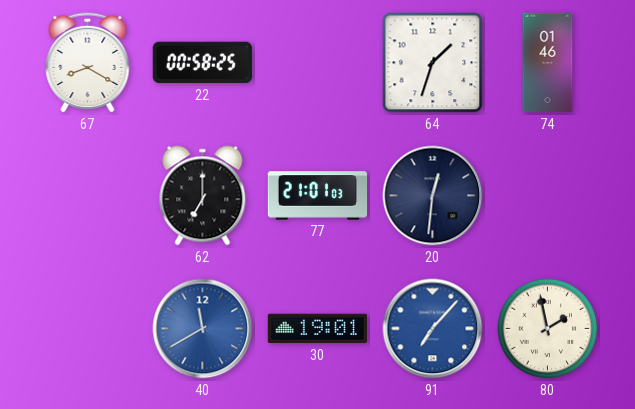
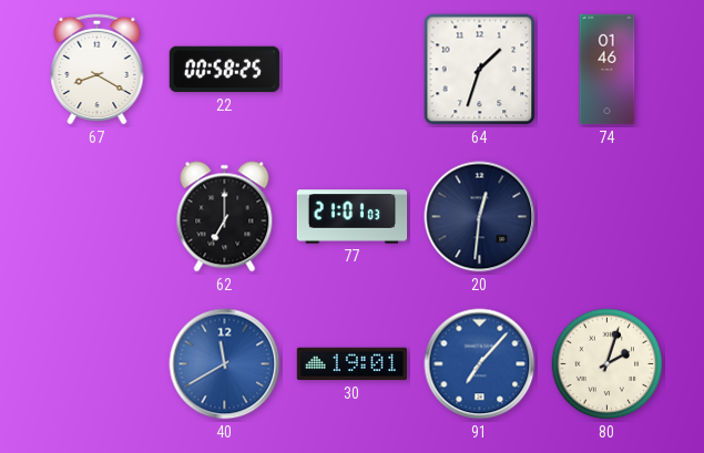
80: 1:58 -> 2:03
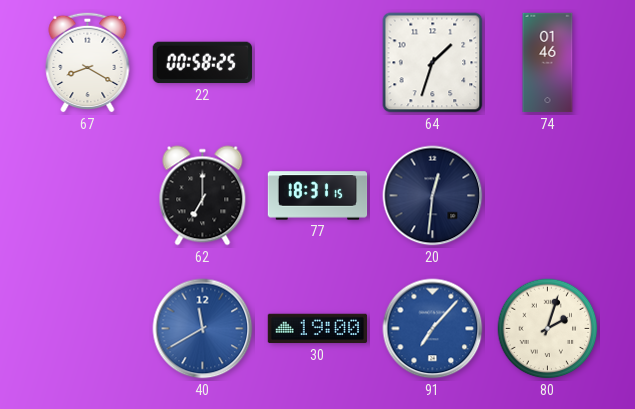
77: 21:01 -> 18:31
30: 19:01 -> 19:00
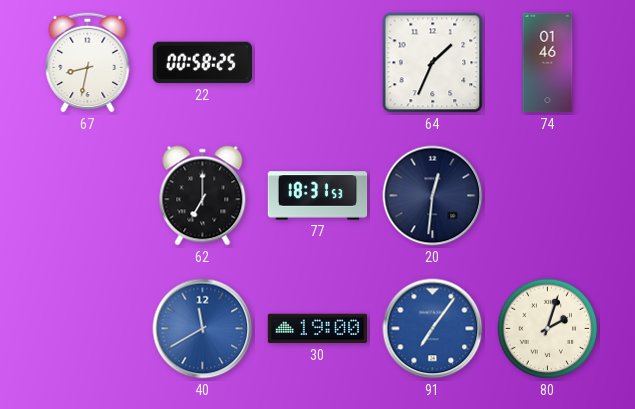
67: 8:20 -> 8:32
64: 1:33 -> 1:34
77: 18:31:15 -> 18:31:53
91: 7:07 -> 7:06
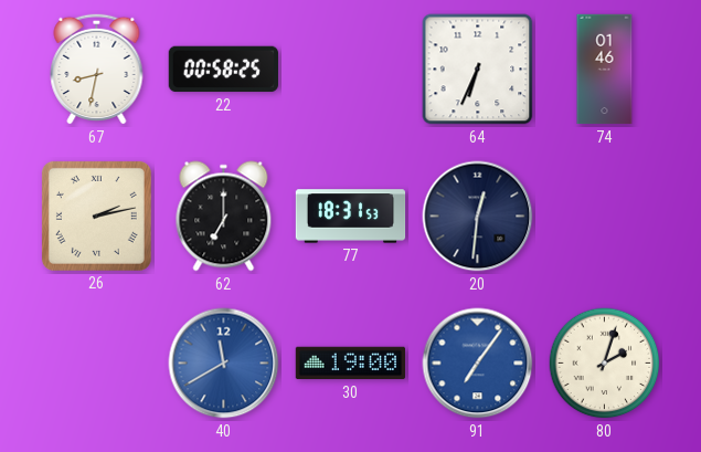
64: 1:34 -> 6:34
26: none -> 2:13
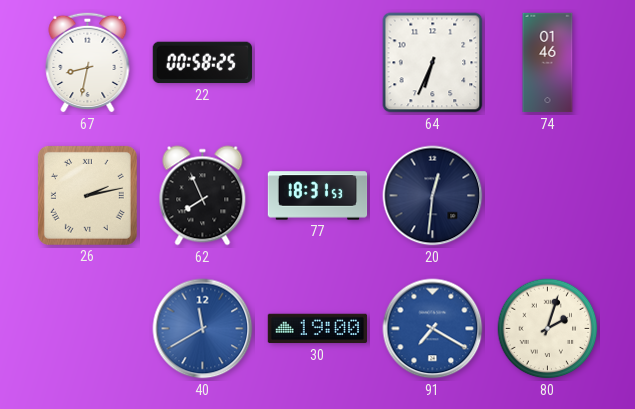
62: 7:00 -> 7:56
91: 7:06 -> 7:20
